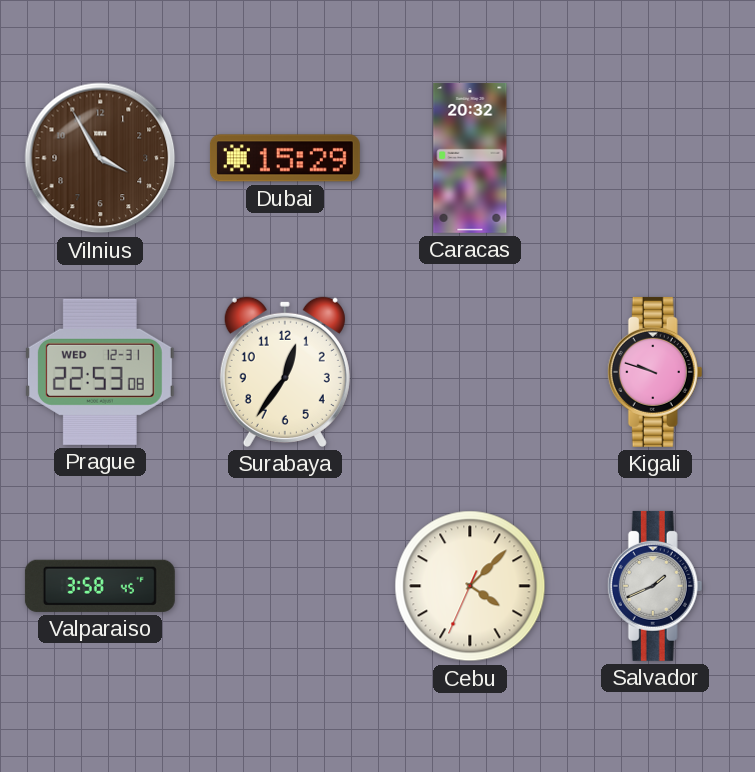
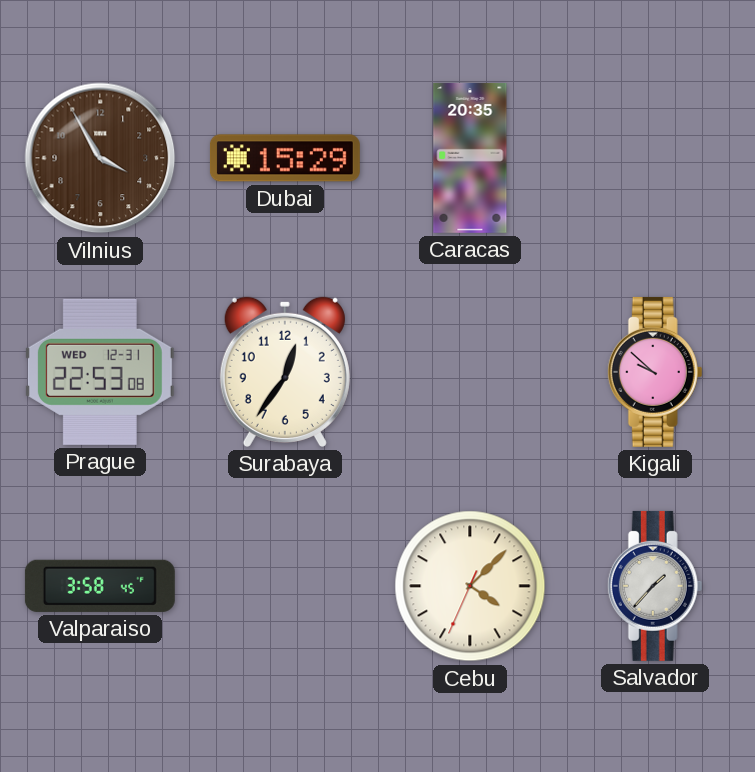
Caracas: 20:32 -> 20:35
Kigali: 9:48 -> 9:52
Salvador: 1:41 -> 1:37
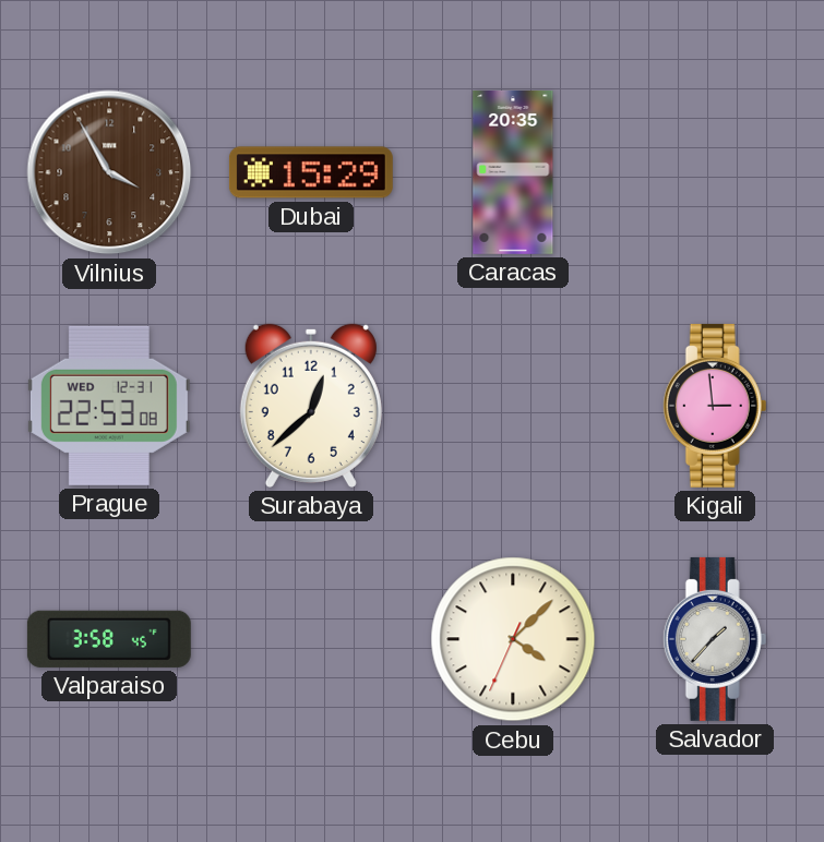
Surabaya: 12:36 -> 12:38
Kigali: 9:52 -> 2:59
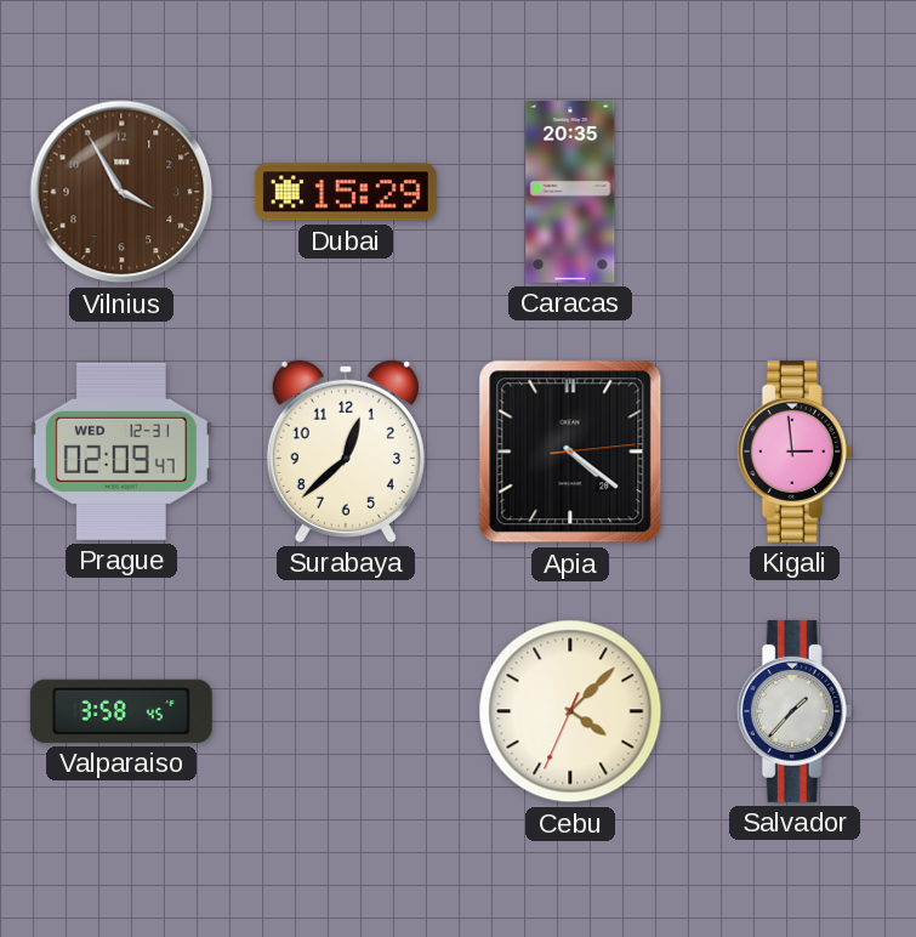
Prague: 22:53 -> 02:09
Apia: none -> 4:21
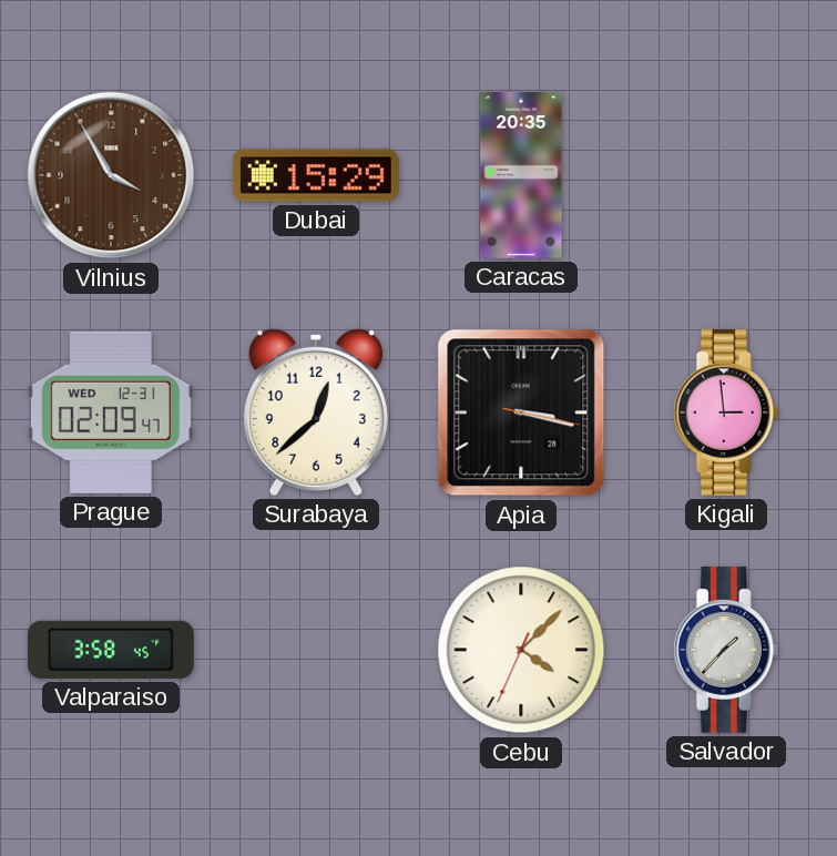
Apia: 4:21 -> 3:17
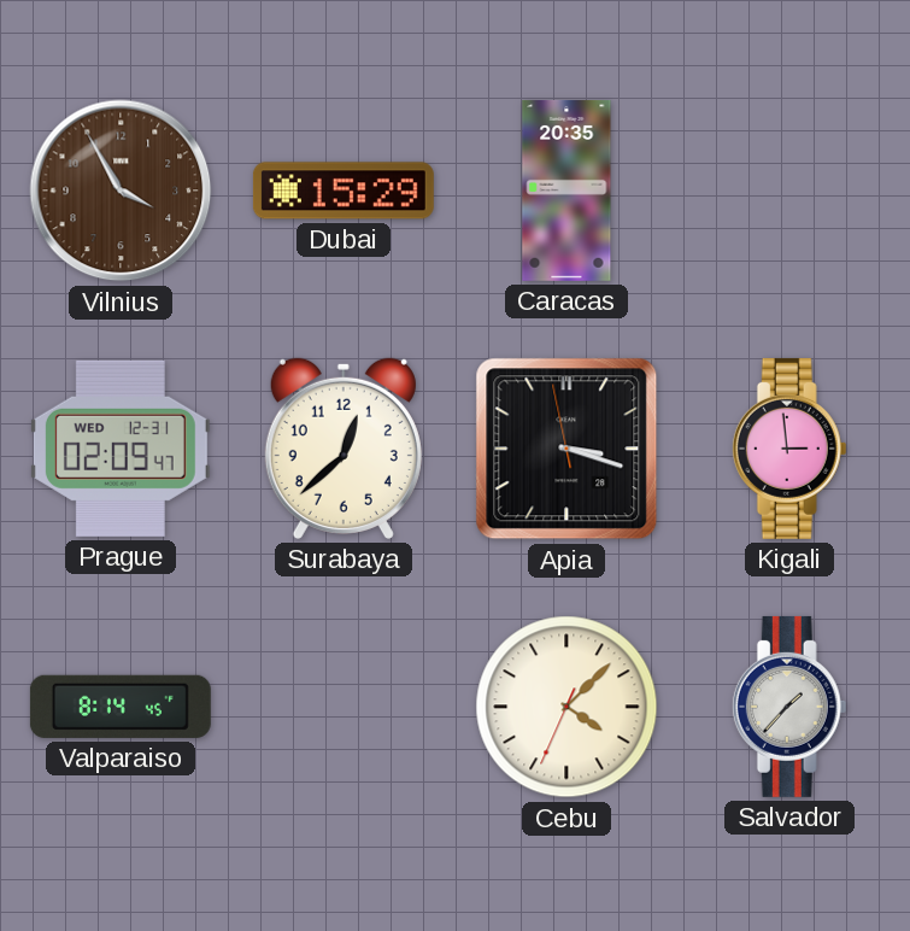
Apia: 3:17:17 -> 3:17:58
Valparaiso: 3:58 -> 8:14
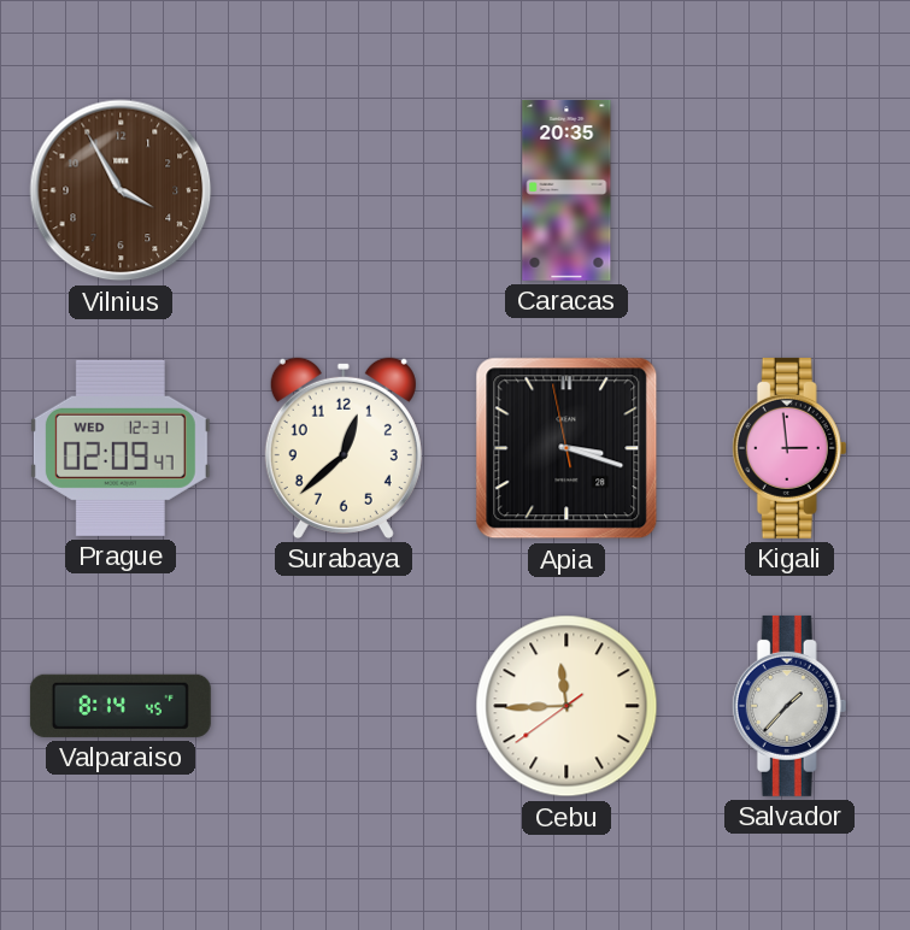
Dubai: 15:29 -> none
Cebu: 4:07 -> 11:44
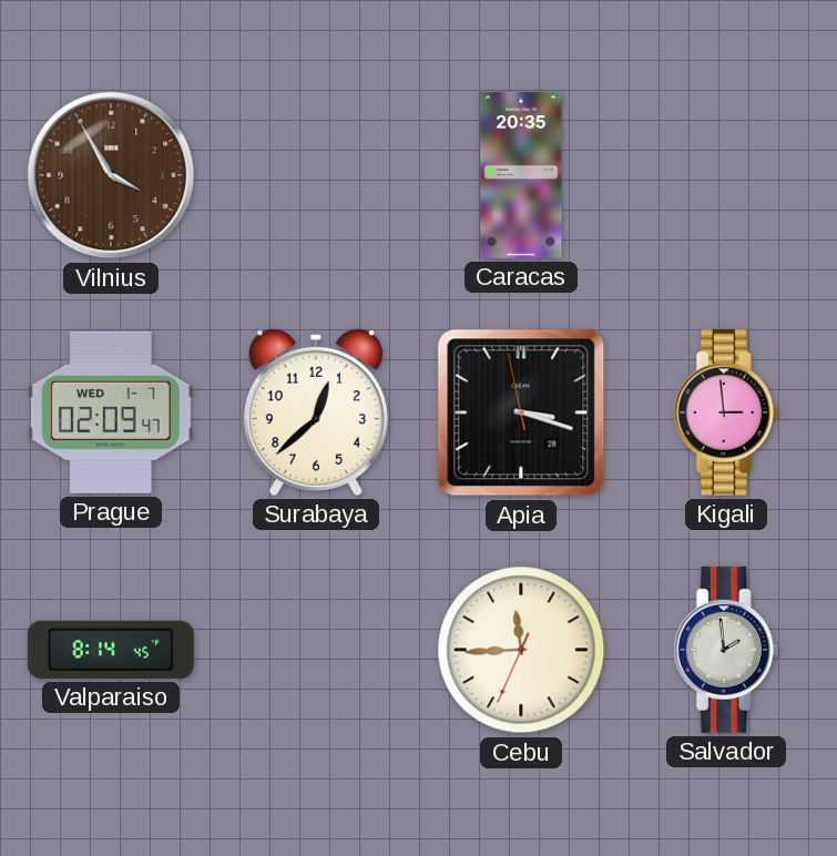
Prague date: WED 12-31 -> WED 1-7
Cebu: 11:44:39 -> 11:44:34
Salvador: 1:37 -> 1:59
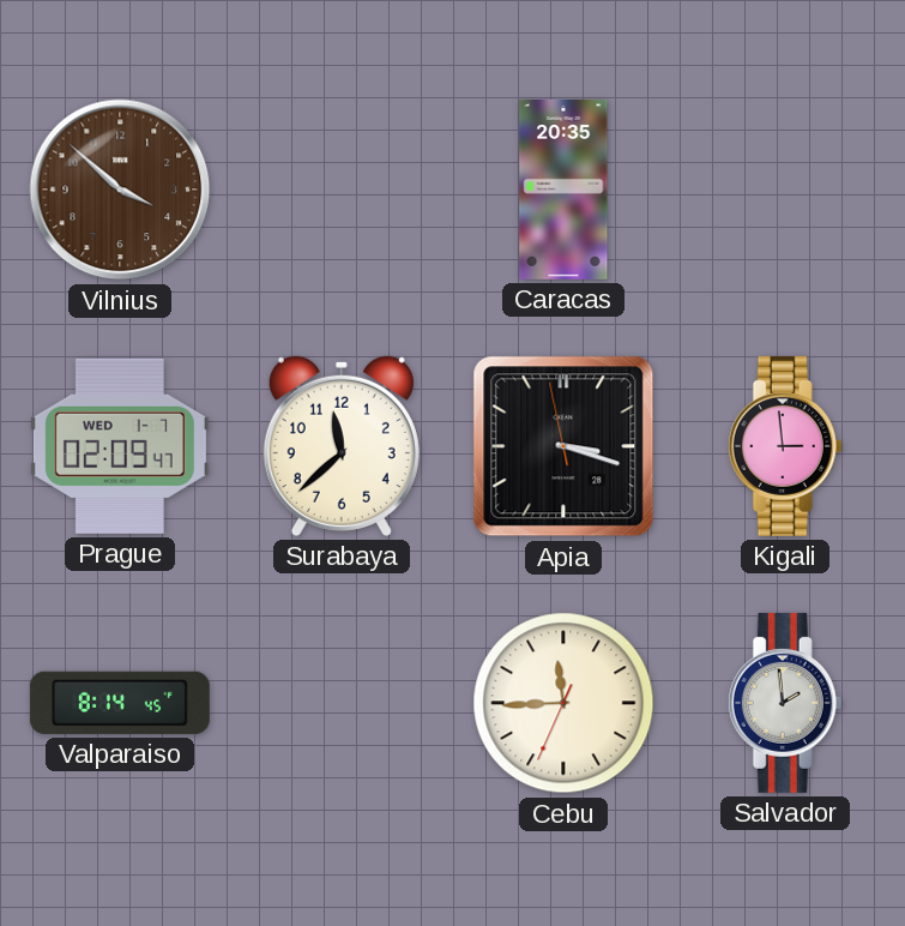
Vilnius: 3:55 -> 3:52
Surabaya: 12:38 -> 11:38
